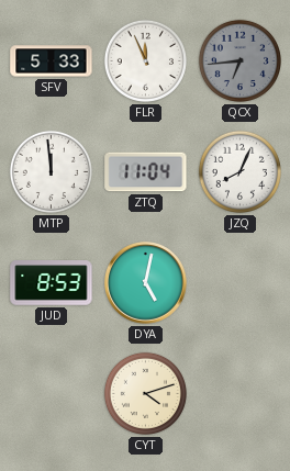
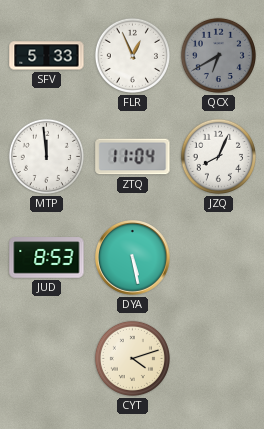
FLR: 11:56 -> 12:56
QCX: 6:44 -> 6:40
DYA: 5:02 -> 5:28
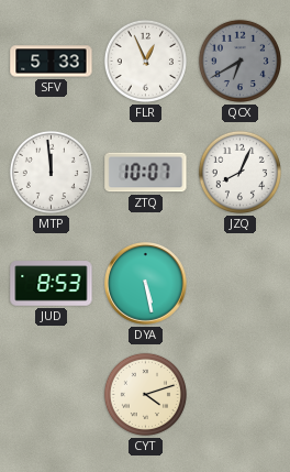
ZTQ: 11:04 -> 10:07
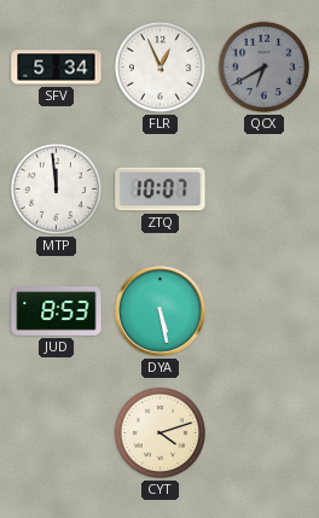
SFV: 5:33 -> 5:34
JZQ: 8:04 -> none
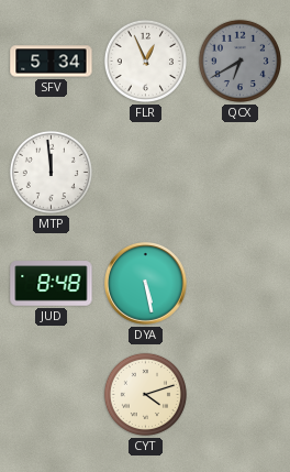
ZTQ: 10:07 -> none
JUD: 8:53 -> 8:48
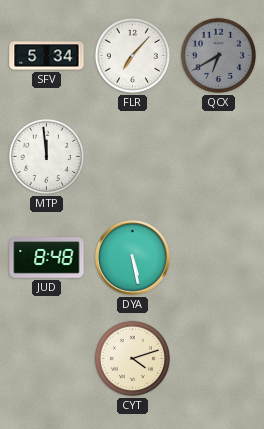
FLR: 12:56 -> 7:07
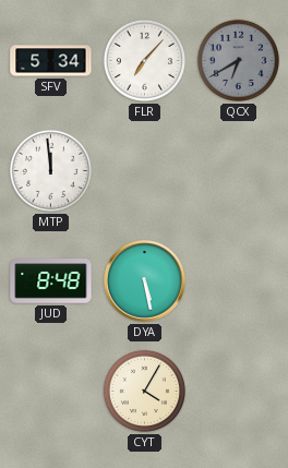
CYT: 4:12 -> 4:05
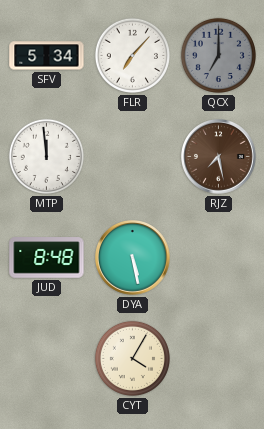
QCX: 6:40 -> 7:00
RJZ: none -> 7:28
